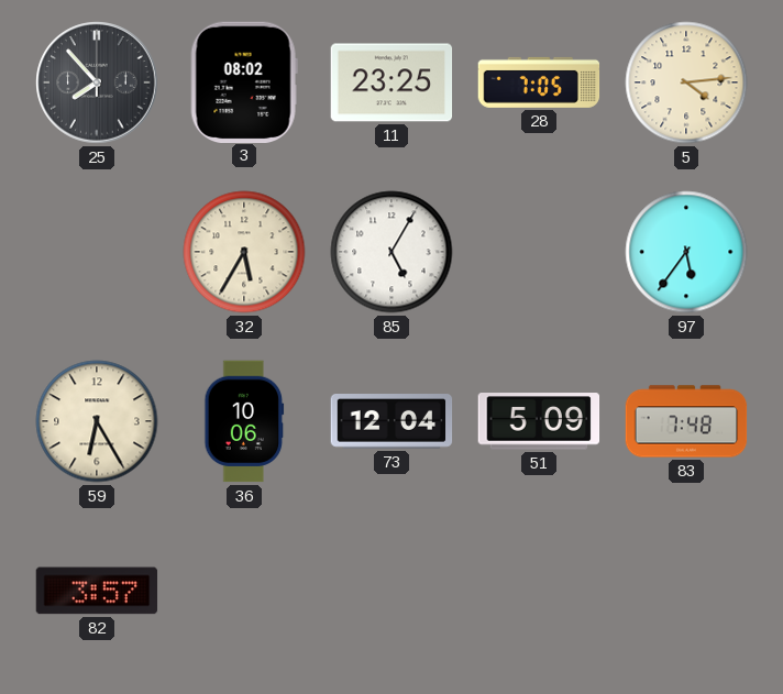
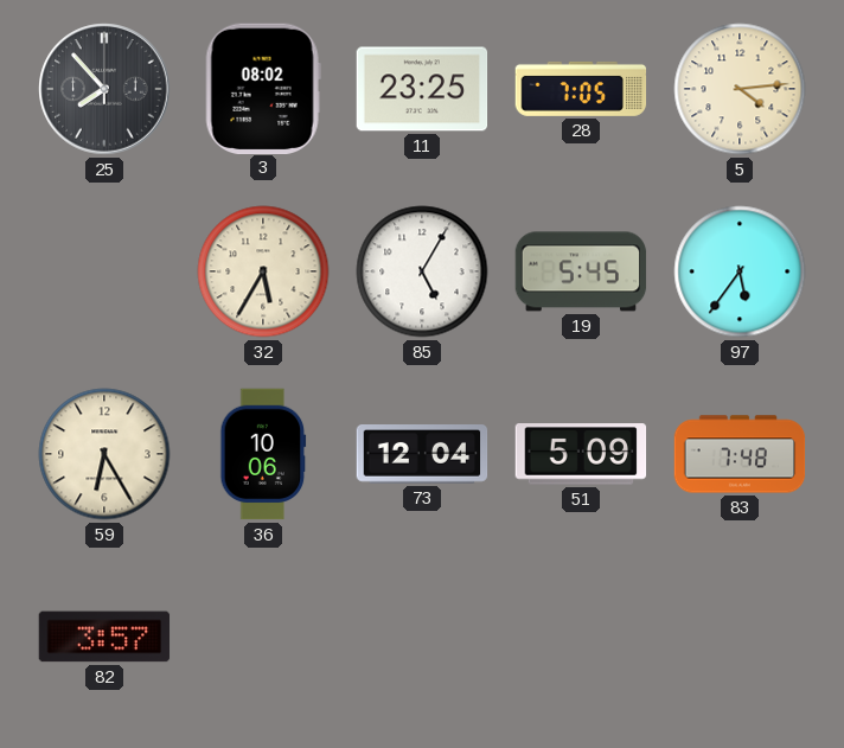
19: none -> 5:45
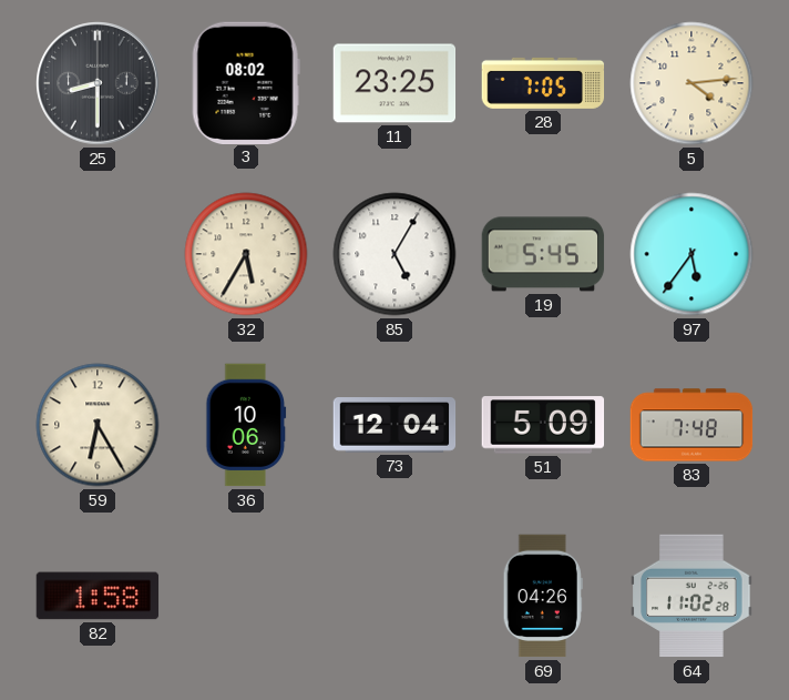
25: 7:53 -> 8:30
82: 3:57 -> 1:58
69: none -> 04:26
64: none -> 11:02
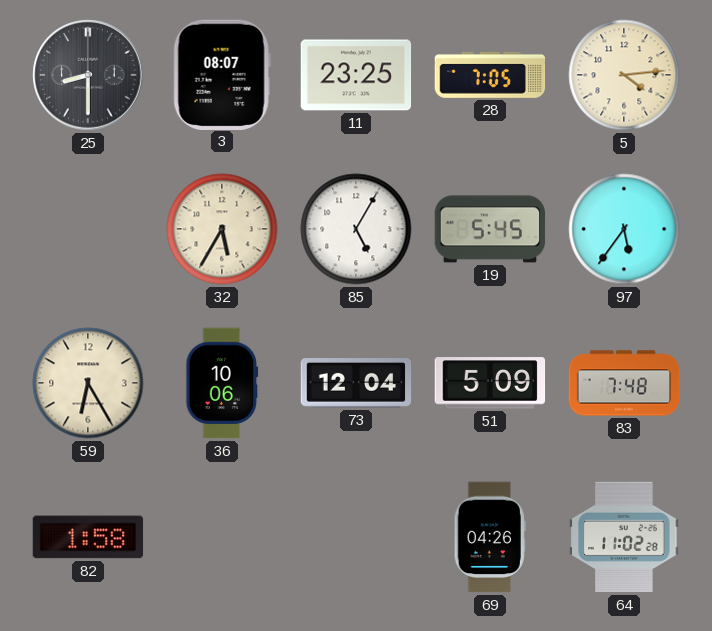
3: 08:02 -> 08:07
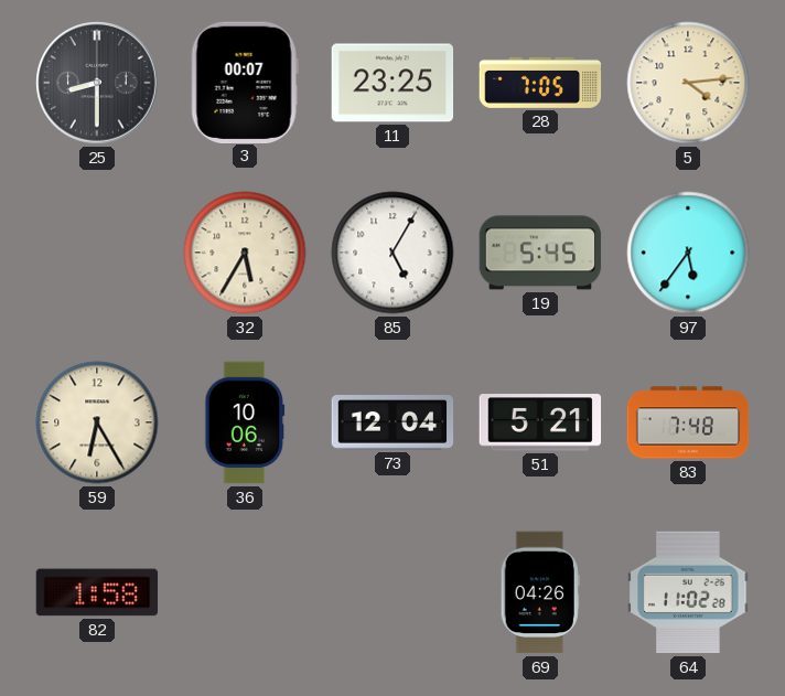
3: 08:07 -> 00:07
51: 5:09 -> 5:21
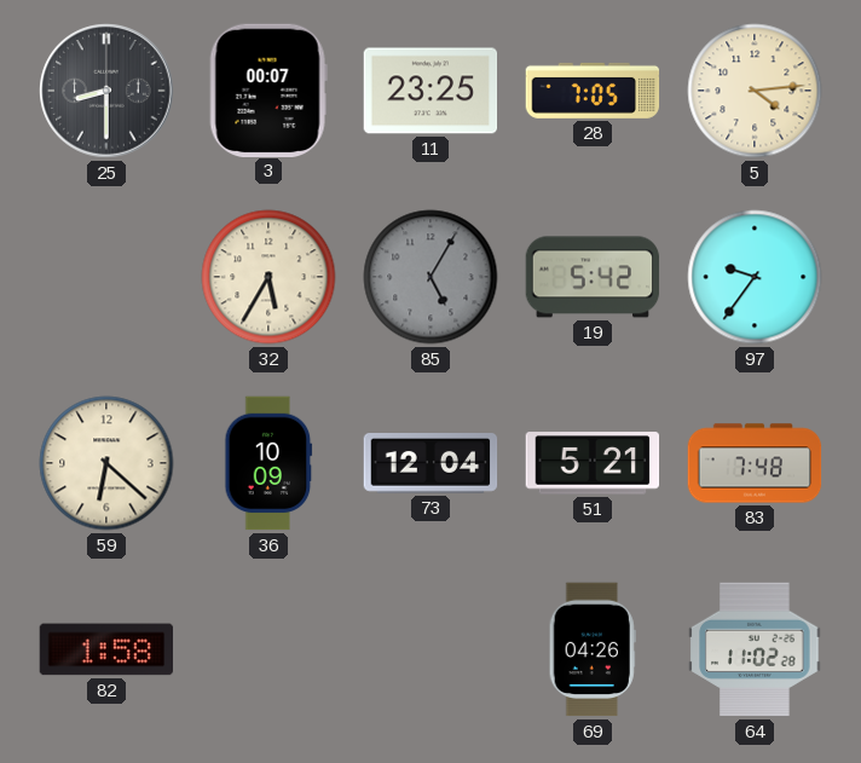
85 dial: white -> grey
19: 5:45 -> 5:42
97: 5:36 -> 9:36
59: 6:25 -> 6:22
36: 10:06 -> 10:09
